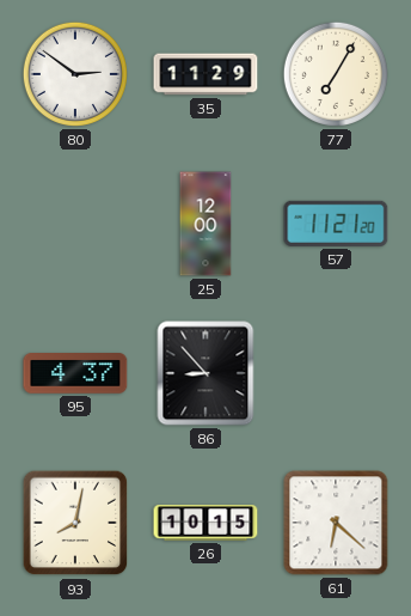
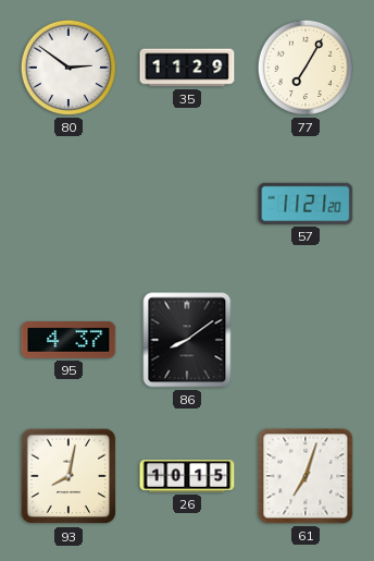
25: 12:00 -> none
86: 8:53 -> 8:09
61: 6:22 -> 7:03
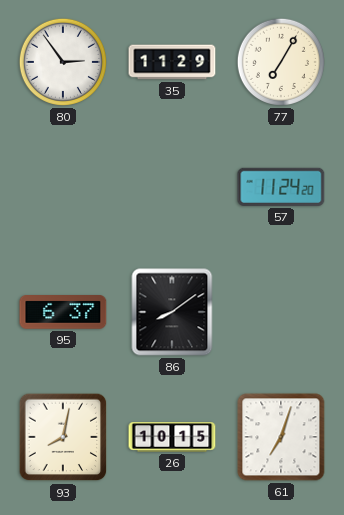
80: 2:51 -> 2:54
57: 11:21 -> 11:24
95: 4:37 -> 6:37
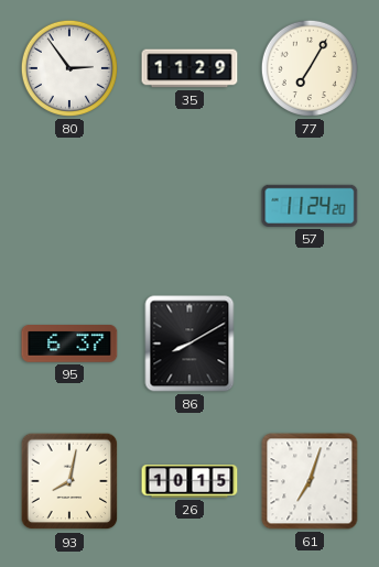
86: 8:09 -> 8:10
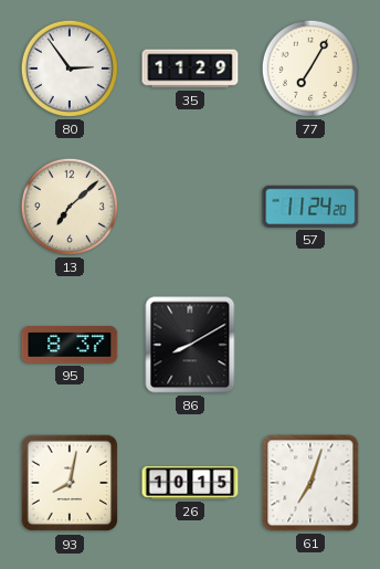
13: none -> 7:08
95: 6:37 -> 8:37
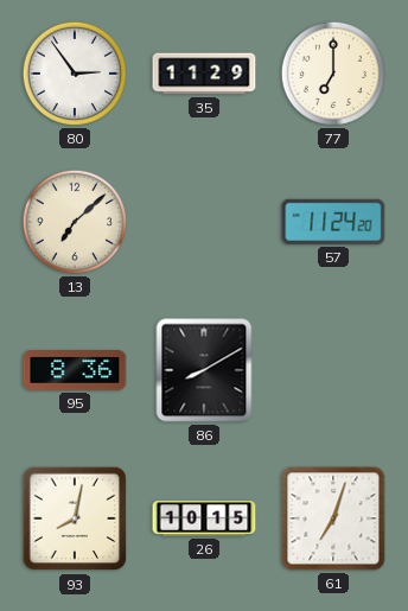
77: 7:05 -> 7:00
95: 8:37 -> 8:36
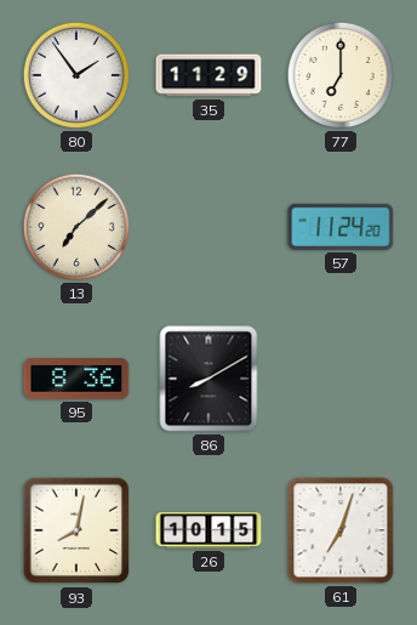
80: 2:54 -> 1:54
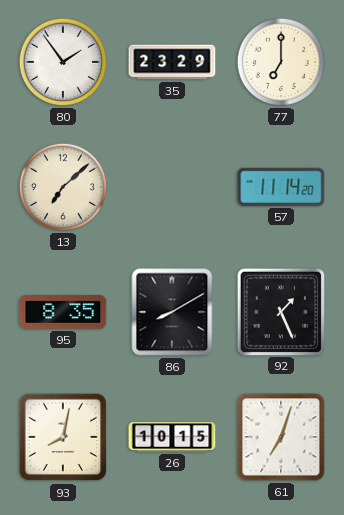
35: 11:29 -> 23:29
57: 11:24 -> 11:14
95: 8:36 -> 8:35
92: none -> 1:26
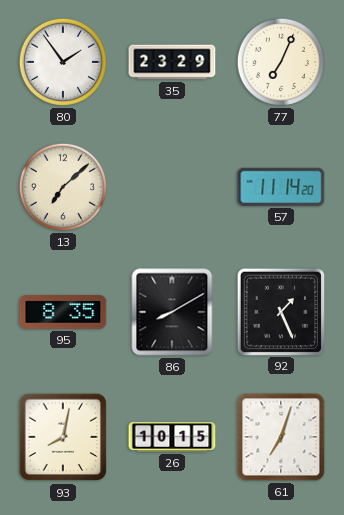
77: 7:00 -> 7:04
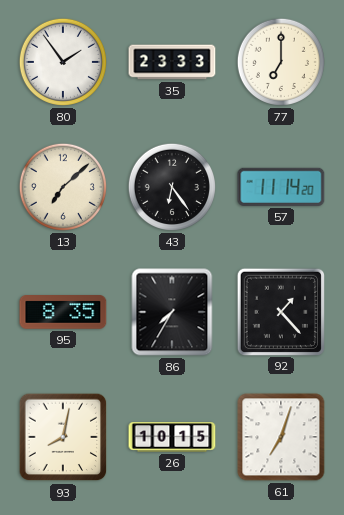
35: 23:29 -> 23:33
77: 7:04 -> 7:00
43: none -> 6:24
86: 8:10 -> 7:35
92: 1:26 -> 1:23
